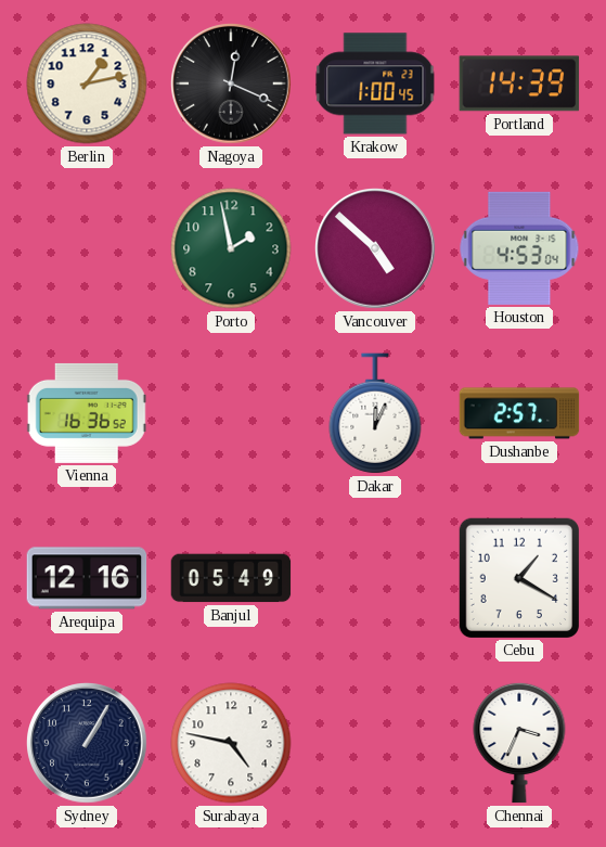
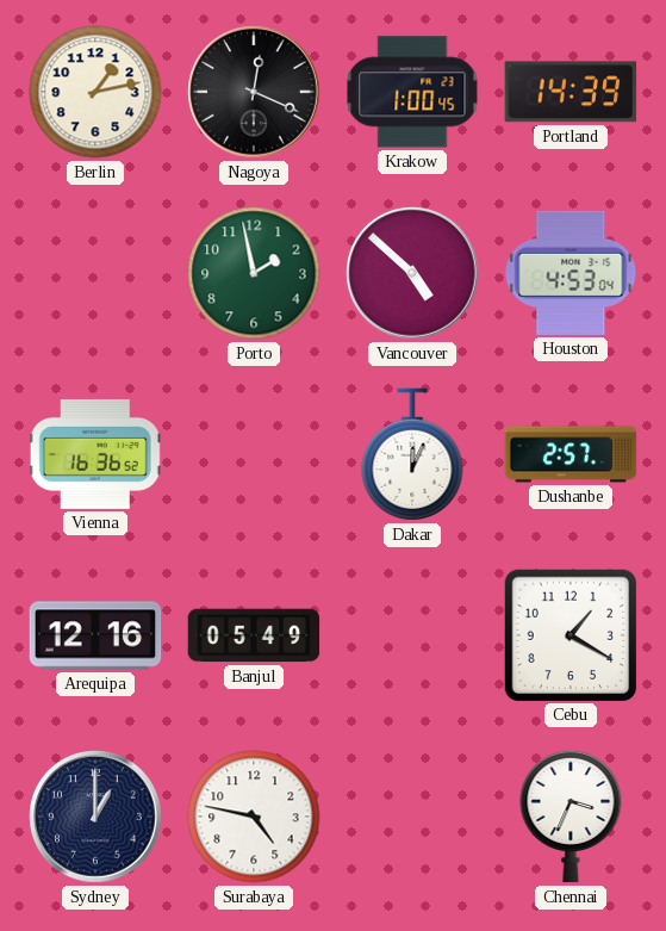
Sydney: 1:05 -> 1:00
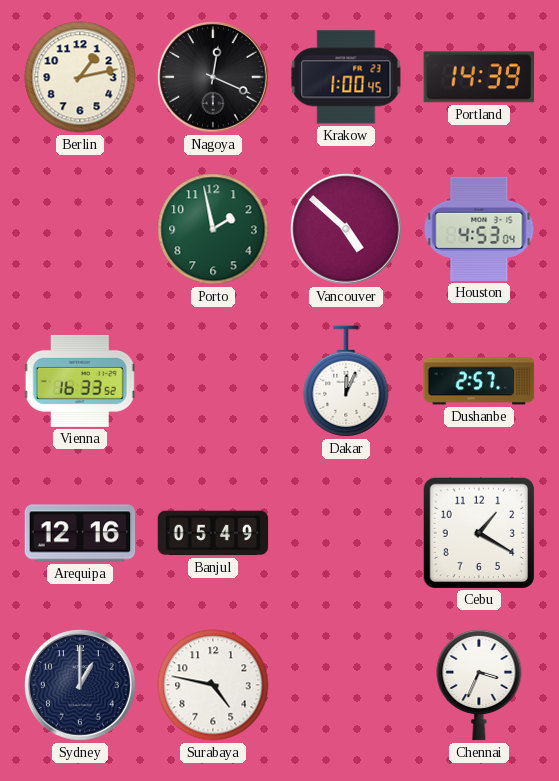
Vienna: 16:36 -> 16:33
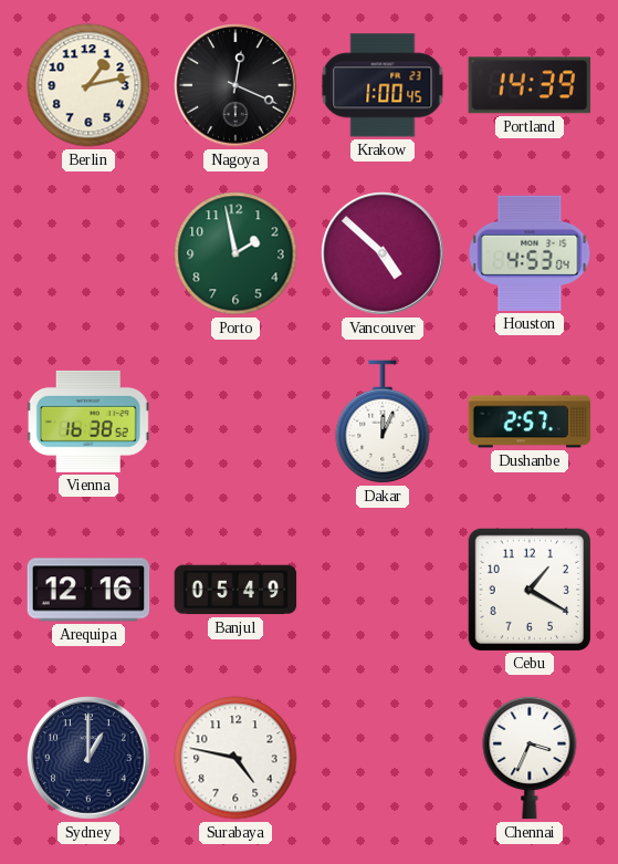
Vienna: 16:33 -> 16:38
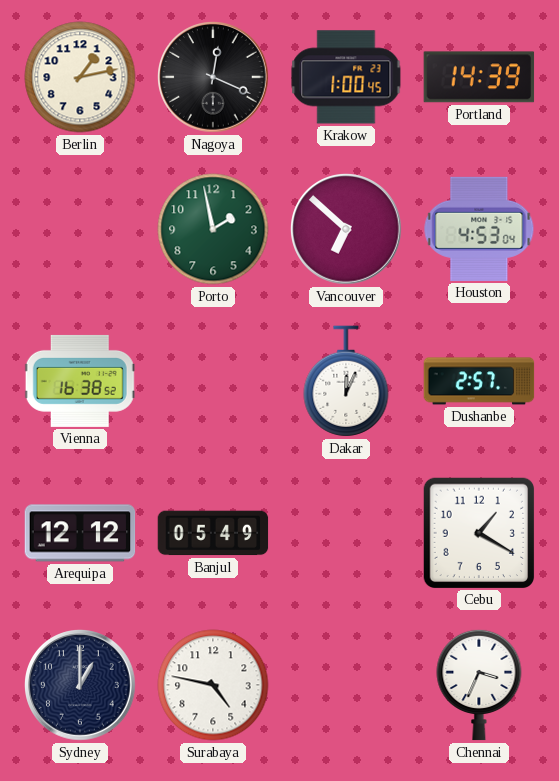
Vancouver: 4:52 -> 6:52
Arequipa: 12:16 -> 12:12
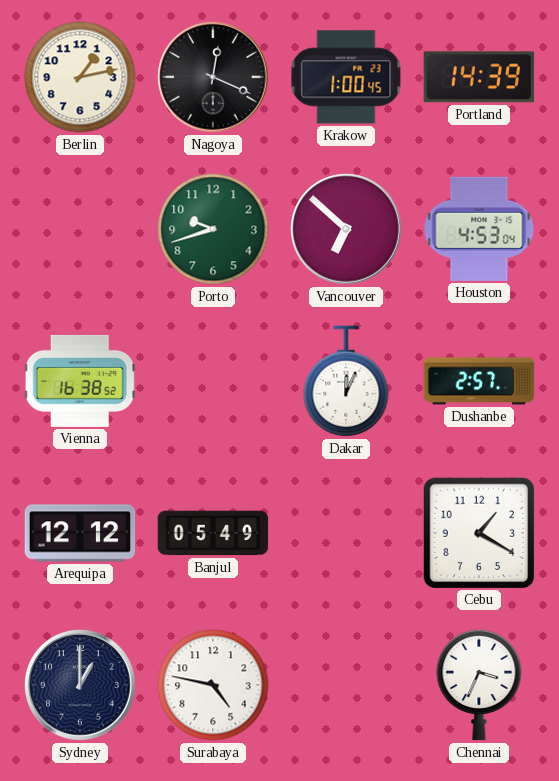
Porto: 1:58 -> 9:42
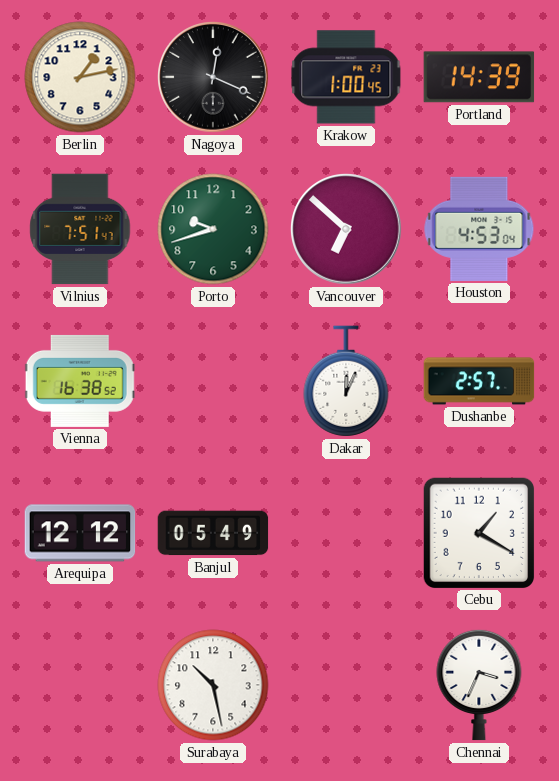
Vilnius: none -> 7:51
Sydney: 1:00 -> none
Surabaya: 4:47 -> 10:28
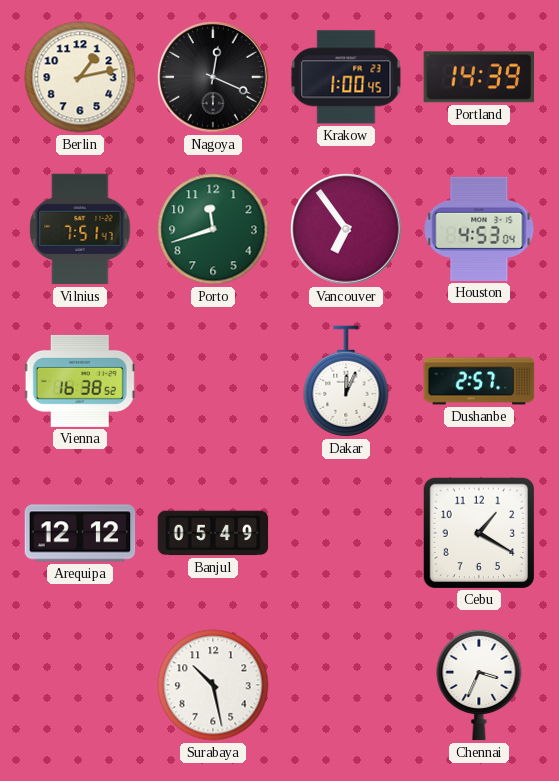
Porto: 9:42 -> 11:42
Vancouver: 6:52 -> 6:54
